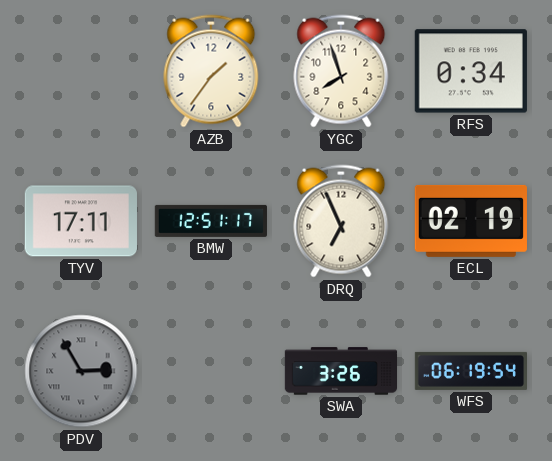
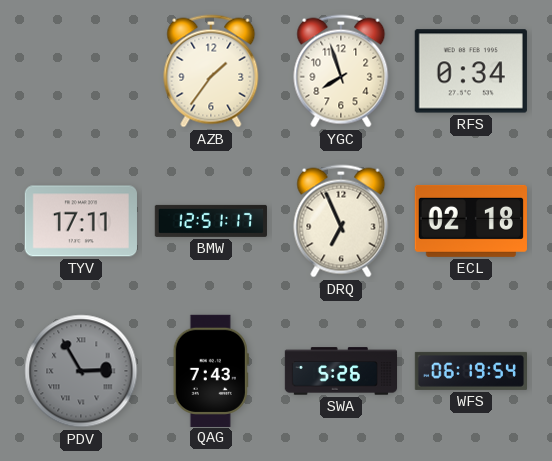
ECL: 02:19 -> 02:18
QAG: none -> 7:43
SWA: 3:26 -> 5:26
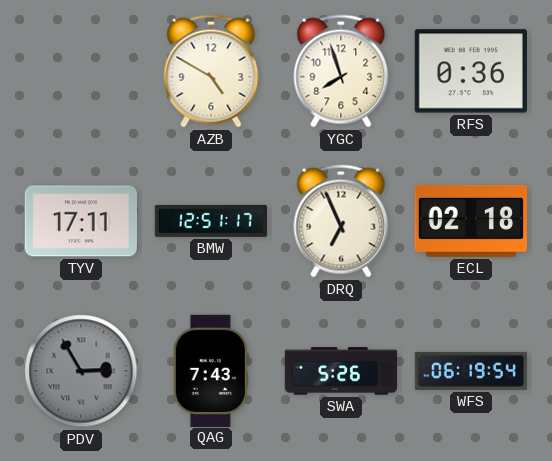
AZB: 1:36 -> 4:50
RFS: 0:34 -> 0:36
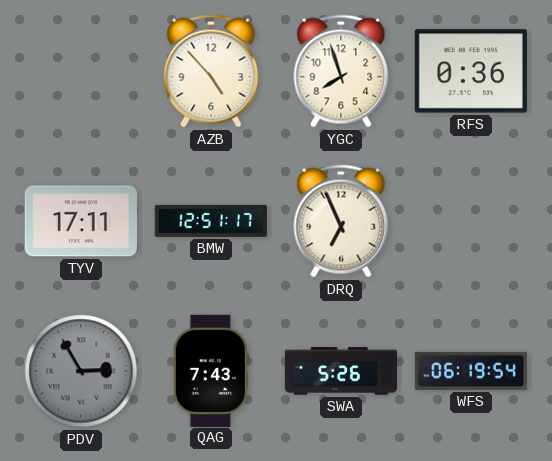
AZB: 4:50 -> 4:53
ECL: 02:18 -> none
